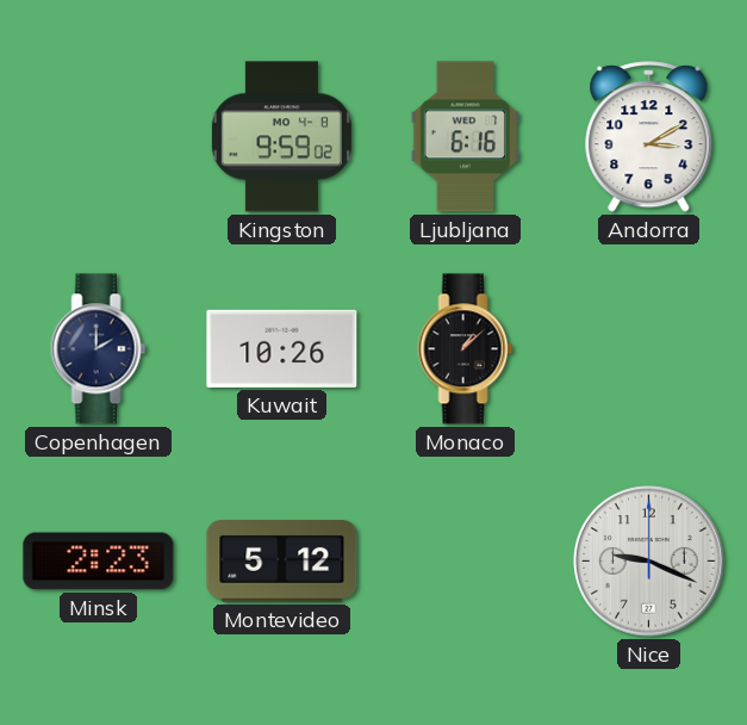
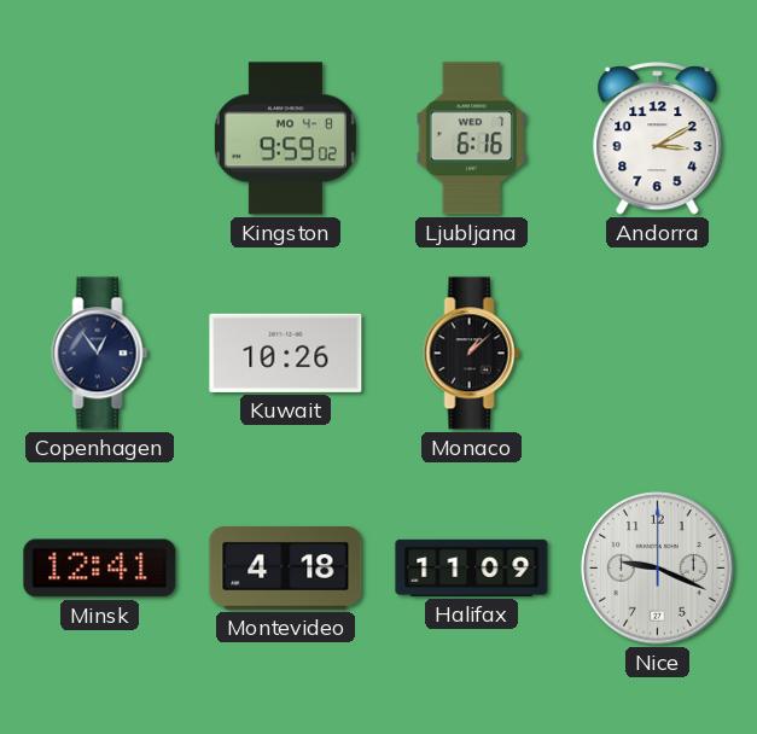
Copenhagen: 2:00 -> 12:54
Minsk: 2:23 -> 12:41
Montevideo: 5:12 -> 4:18
Halifax: none -> 11:09
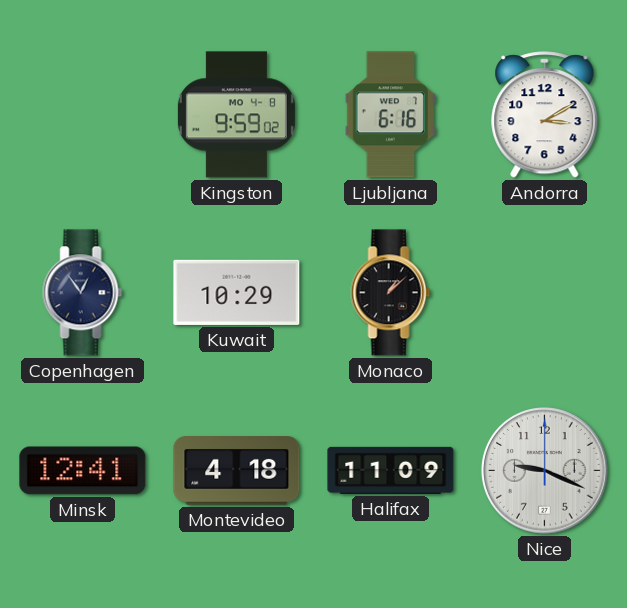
Kuwait: 10:26 -> 10:29
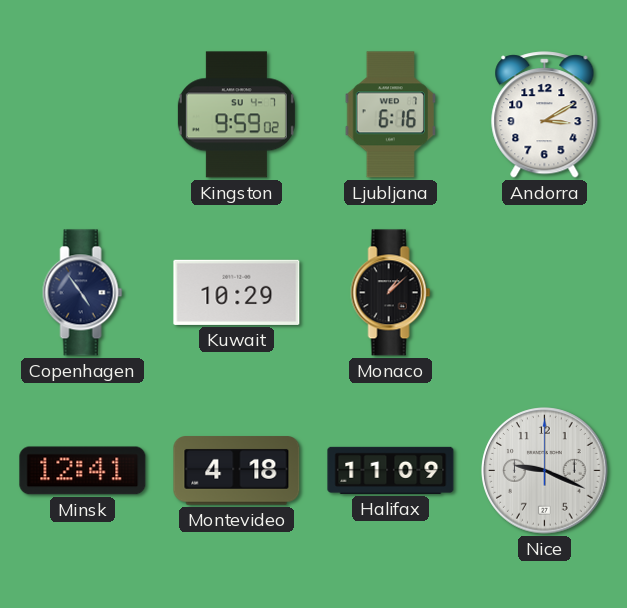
Kingston date: MO 4-8 -> SU 4-7
Copenhagen: 12:54 -> 4:54
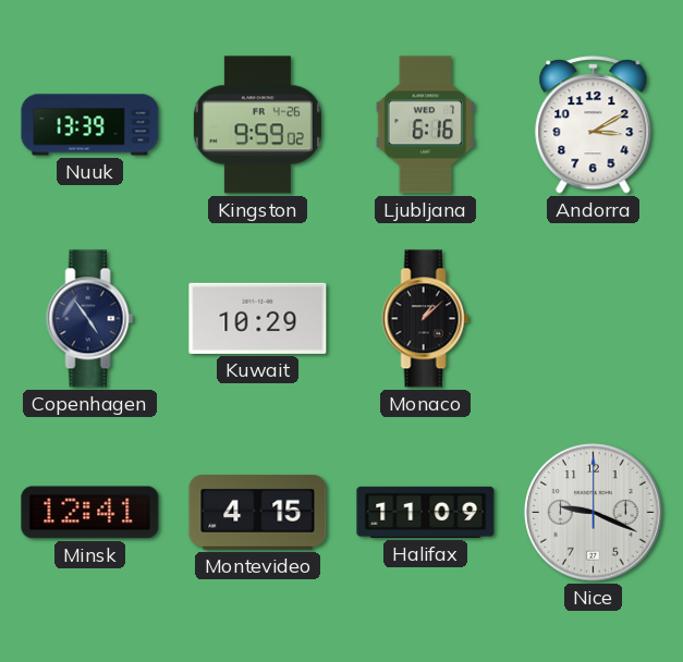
Nuuk: none -> 13:39
Kingston date: SU 4-7 -> FR 4-26
Montevideo: 4:18 -> 4:15
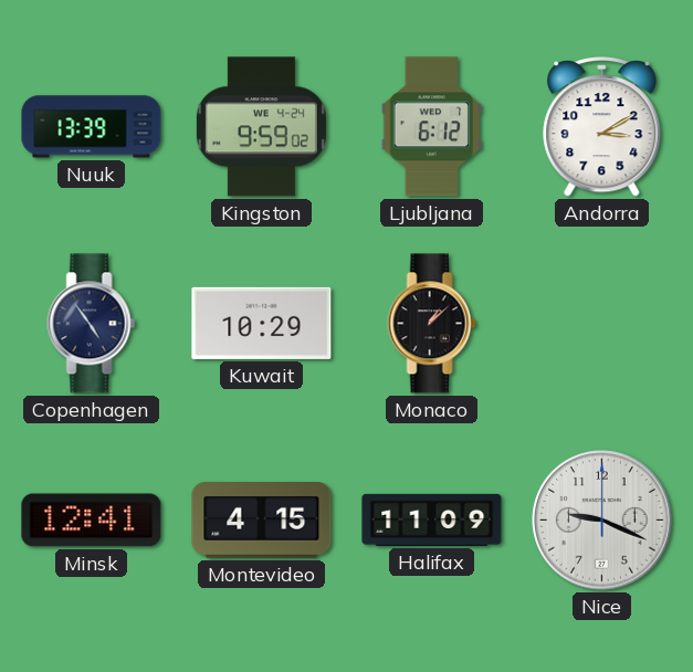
Kingston date: FR 4-26 -> WE 4-24
Ljubljana: 6:16 -> 6:12
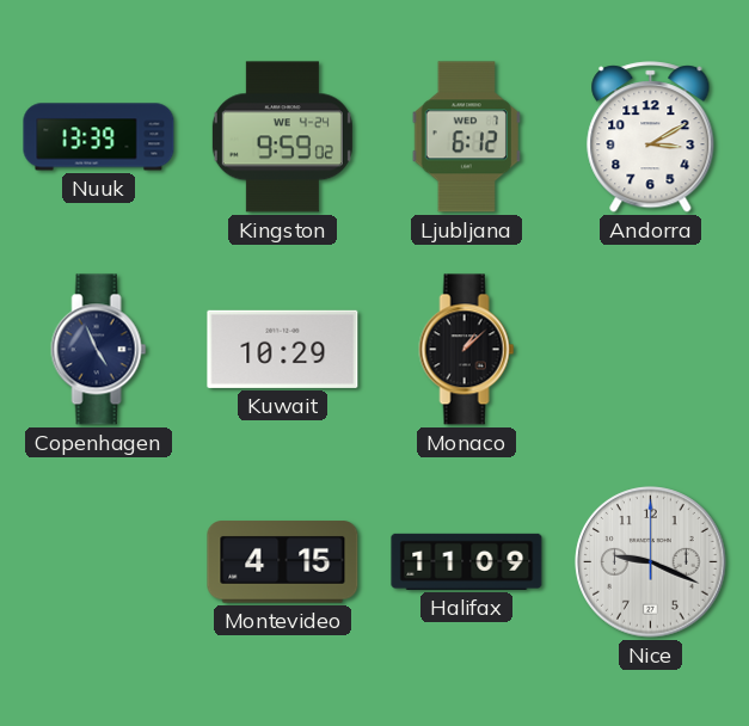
Copenhagen: 4:54 -> 4:56
Minsk: 12:41 -> none
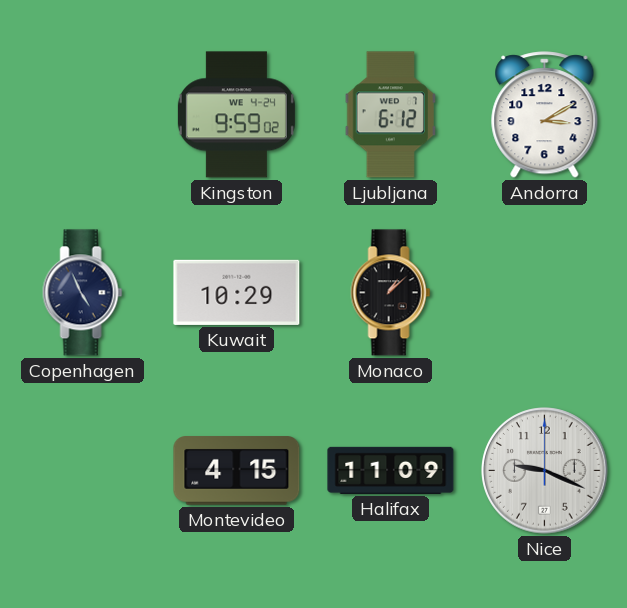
Nuuk: 13:39 -> none
